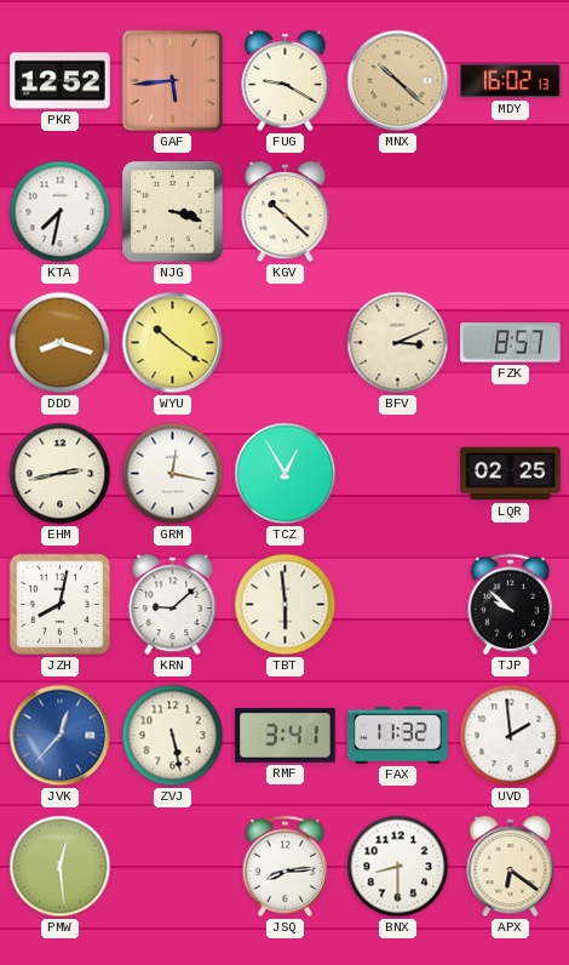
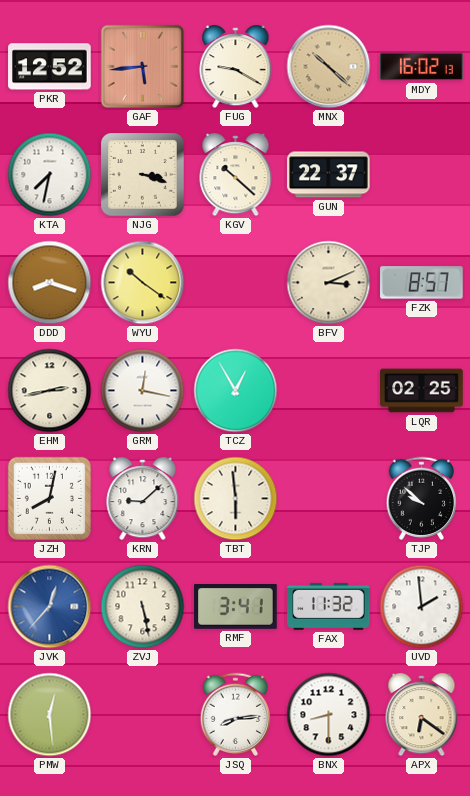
GUN: none -> 22:37
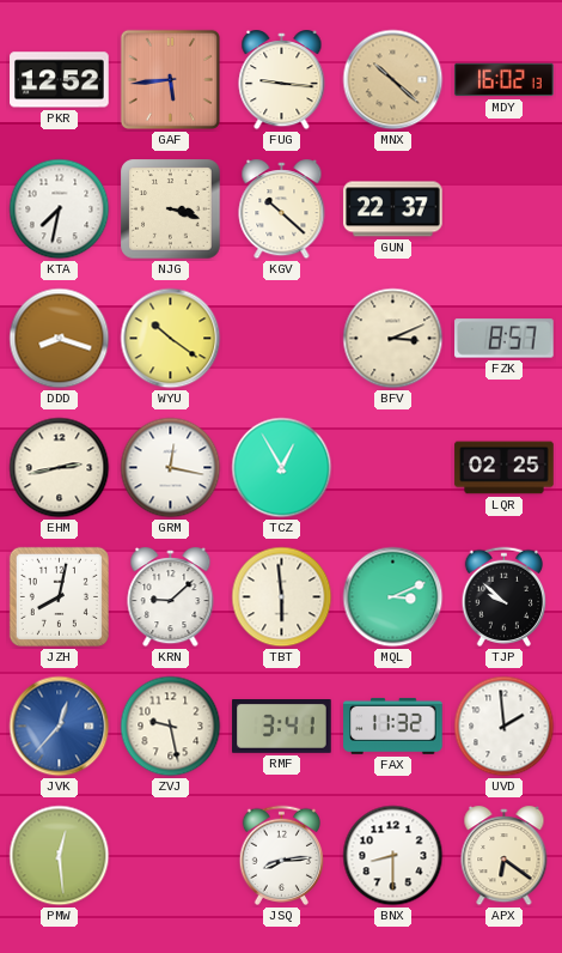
FUG: 9:20 -> 9:16
MQL: none -> 3:11
ZVJ: 5:28 -> 9:28
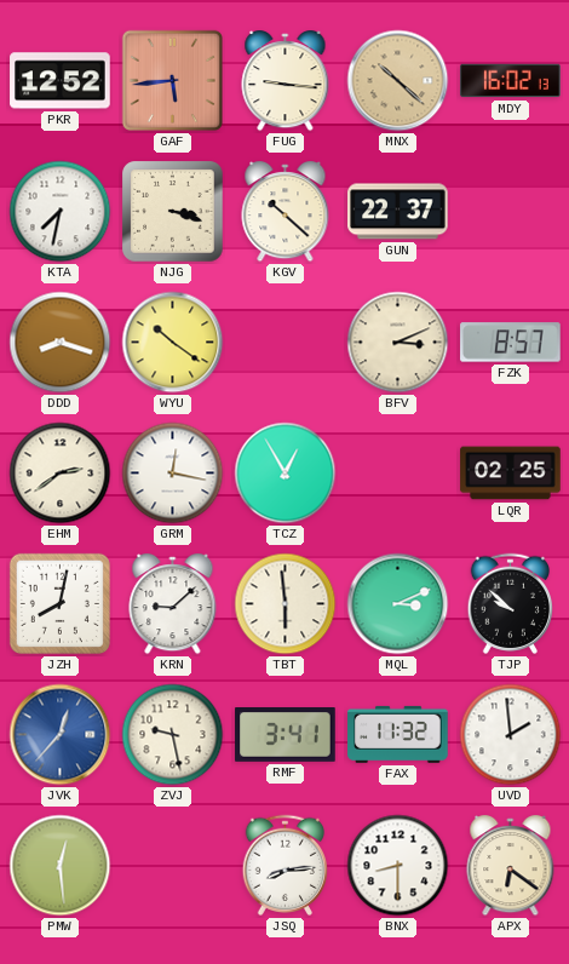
EHM: 2:43 -> 2:39
